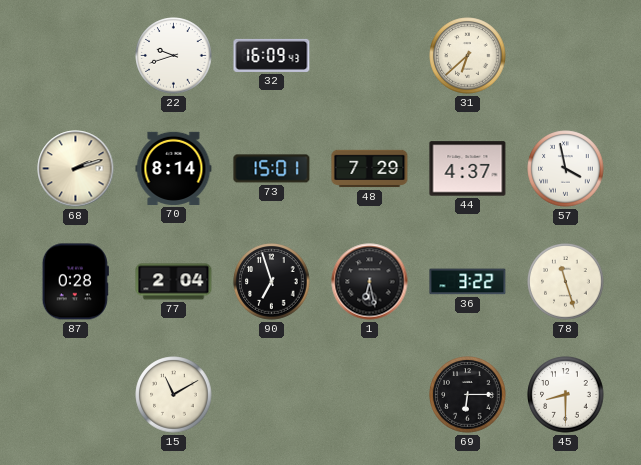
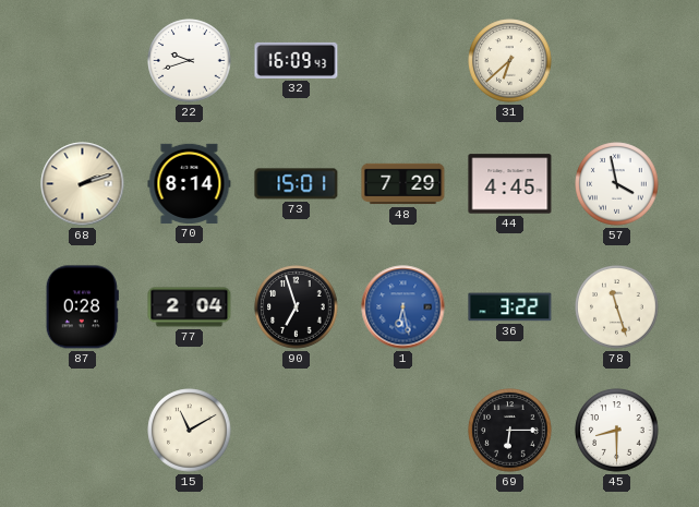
44: 4:37 -> 4:45
1 dial: black -> blue
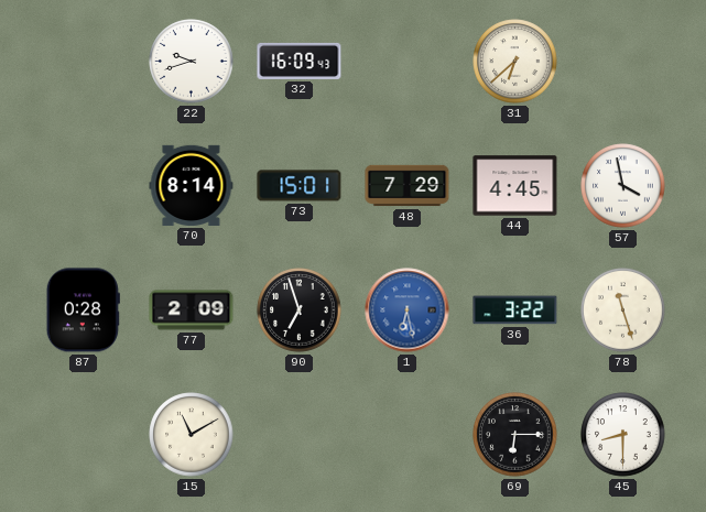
68: 2:12 -> none
77: 2:04 -> 2:09
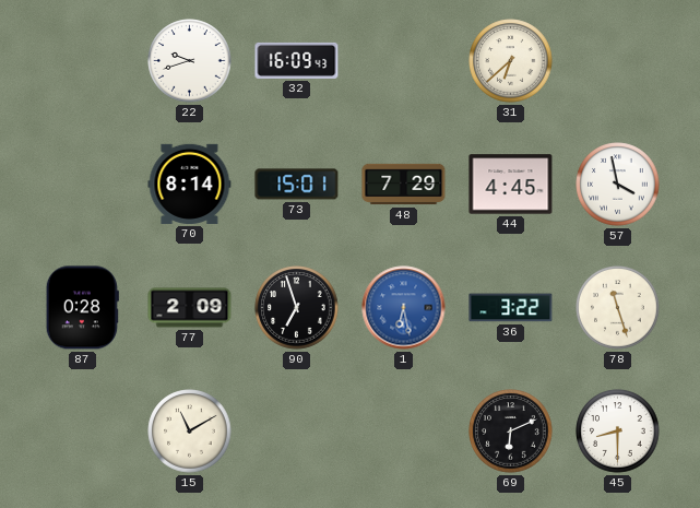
69: 6:15 -> 6:11
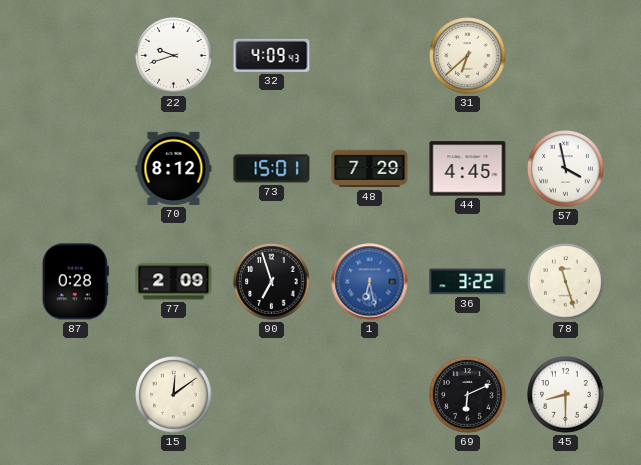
32: 16:09 -> 4:09
70: 8:14 -> 8:12
15: 11:10 -> 12:09
